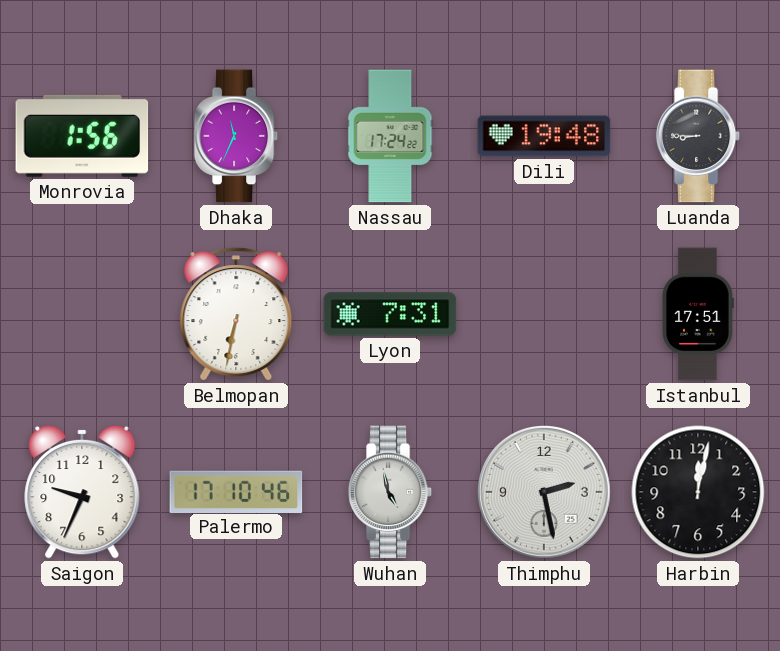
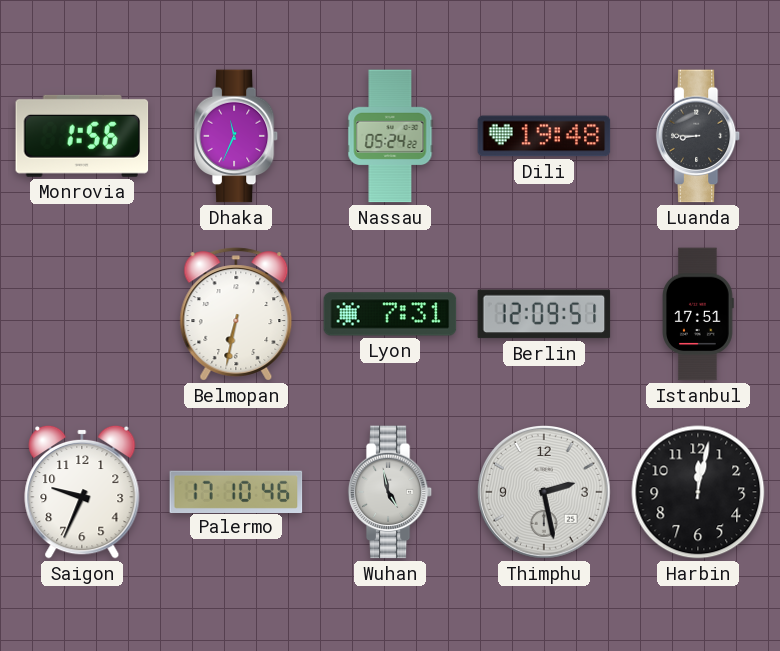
Nassau: 17:24 -> 05:24
Berlin: none -> 12:09
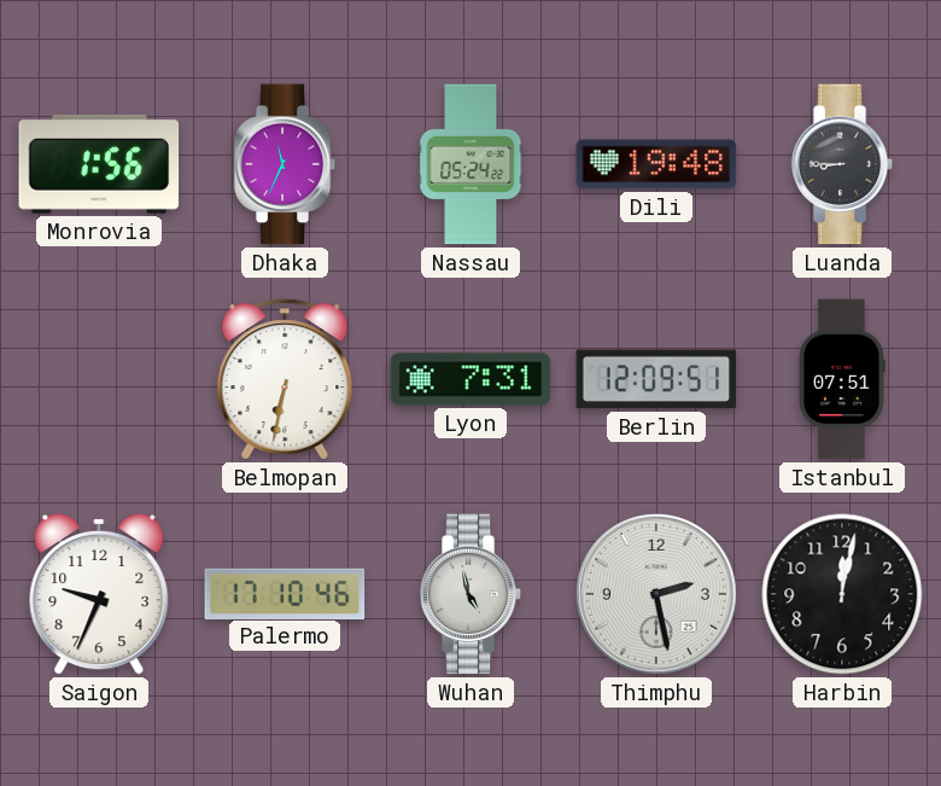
Istanbul: 17:51 -> 07:51
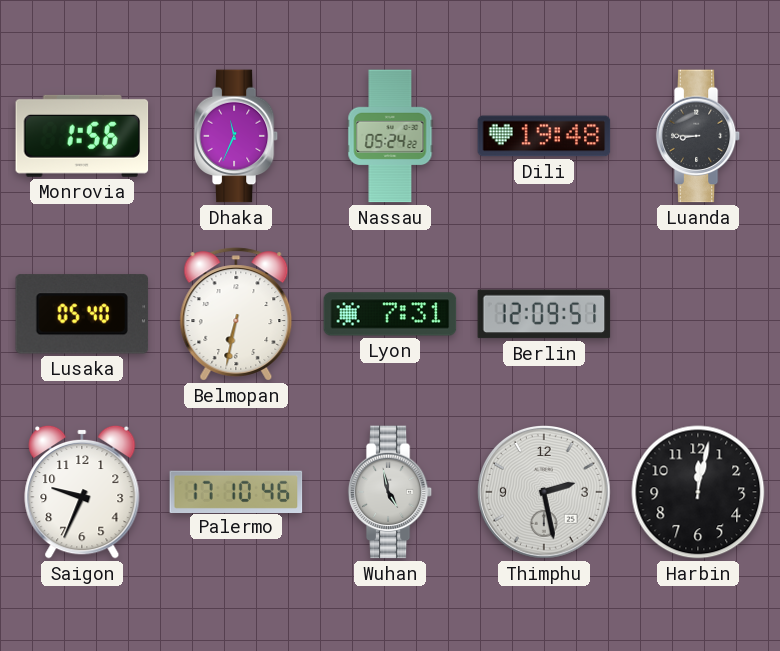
Lusaka: none -> 05:40
Istanbul: 07:51 -> none
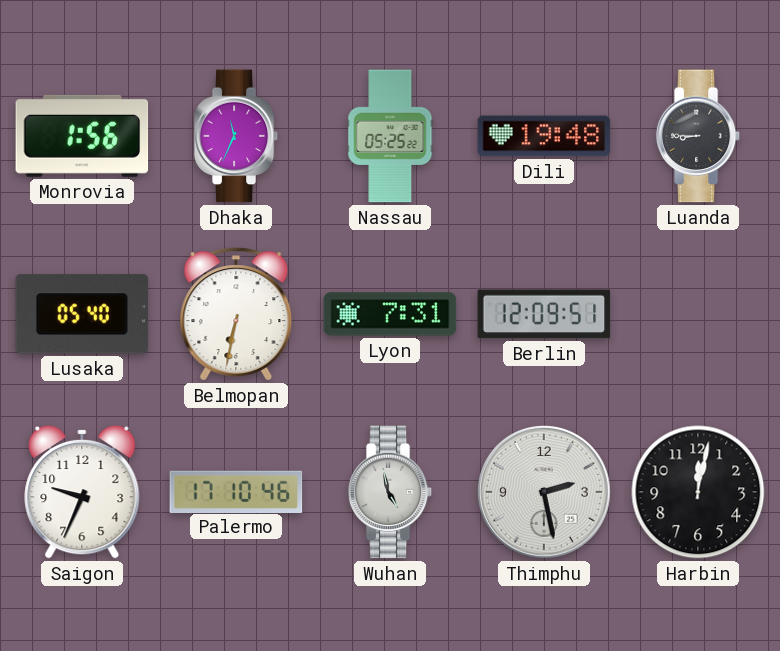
Nassau: 05:24 -> 05:25
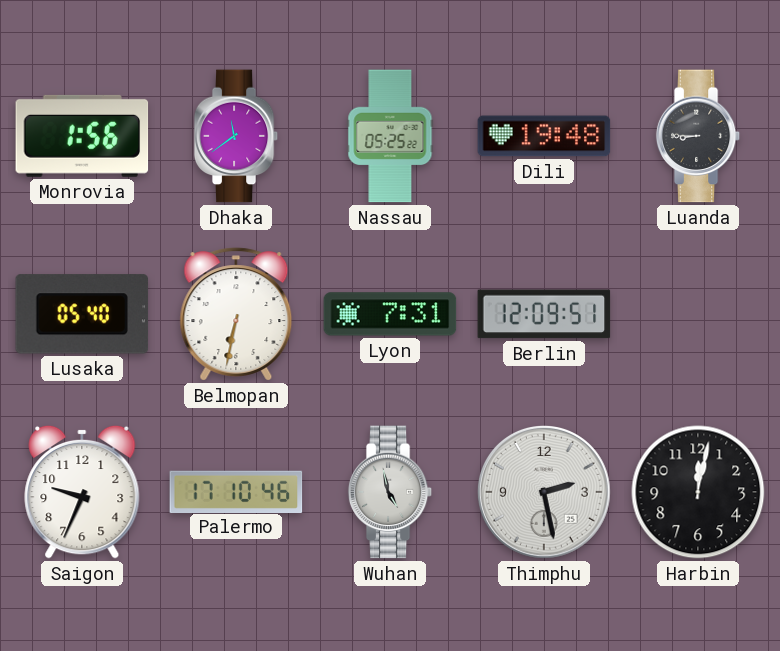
Dhaka: 11:34 -> 11:39
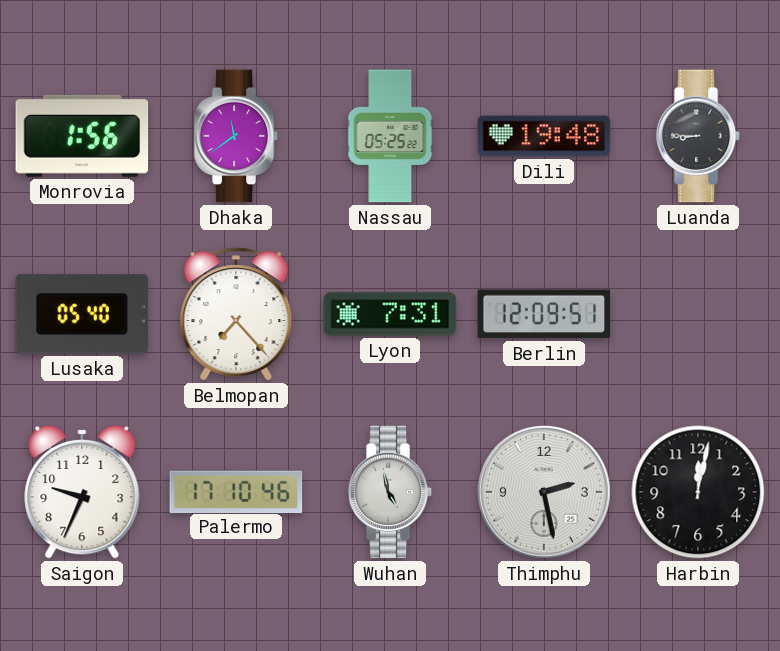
Belmopan: 6:32 -> 7:23
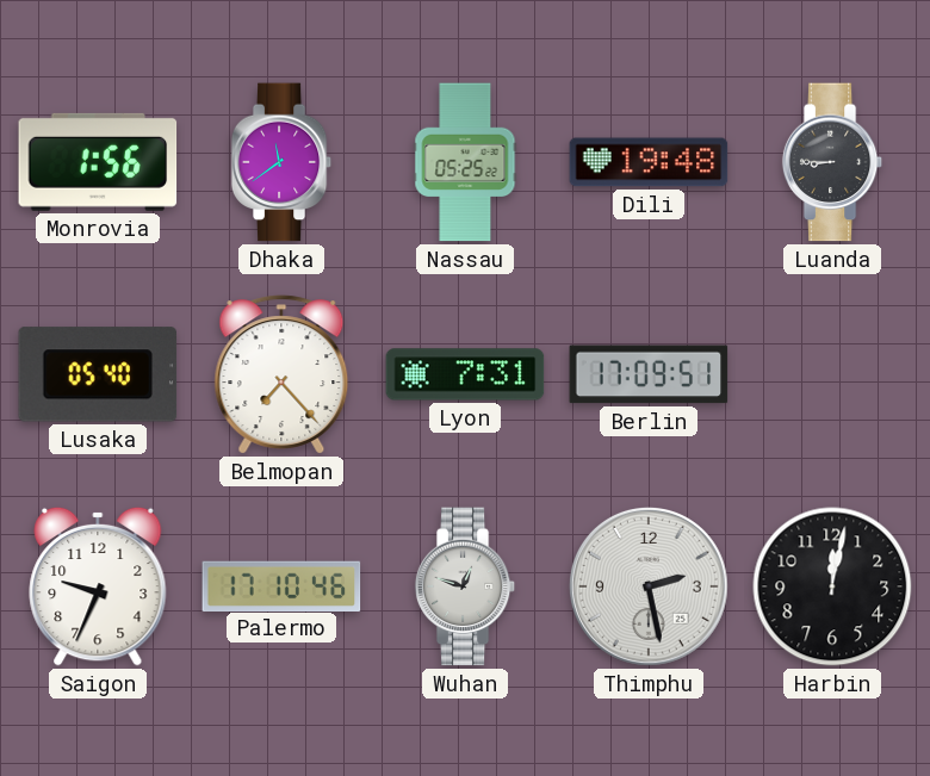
Berlin: 12:09 -> 17:09
Wuhan: 4:58 -> 12:48
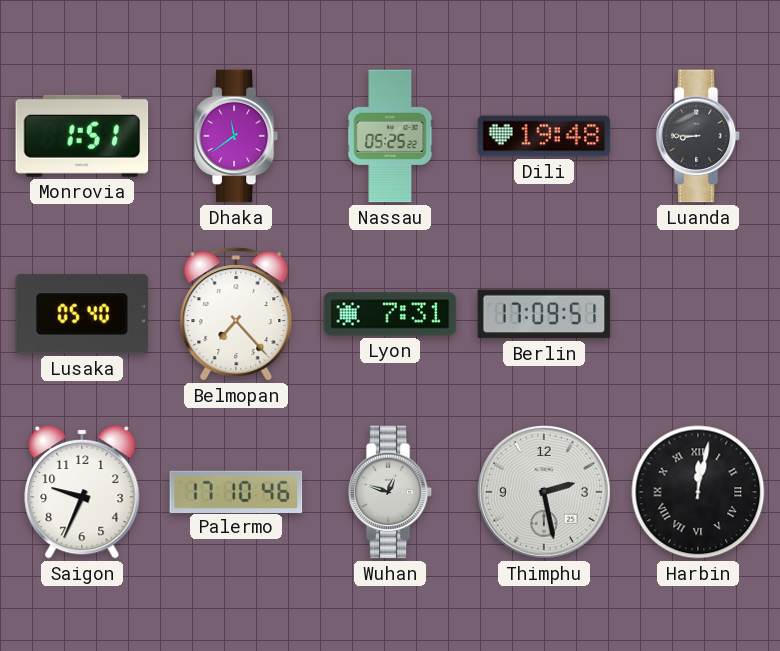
Monrovia: 1:56 -> 1:51
Harbin numerals: Arabic -> Roman
